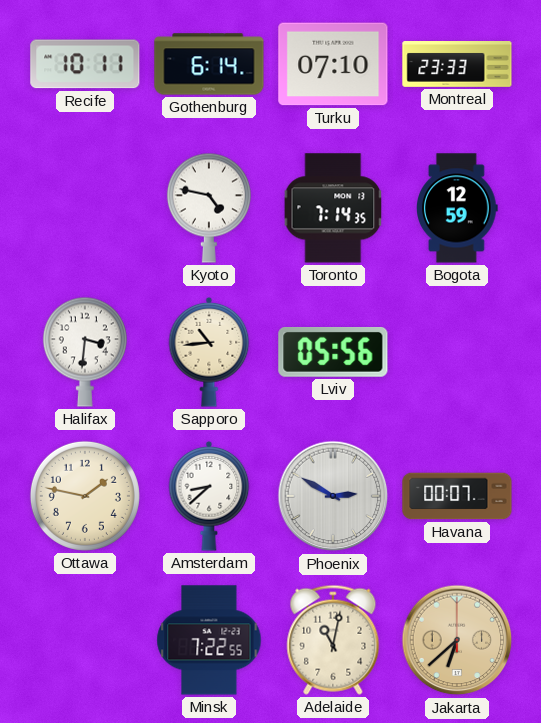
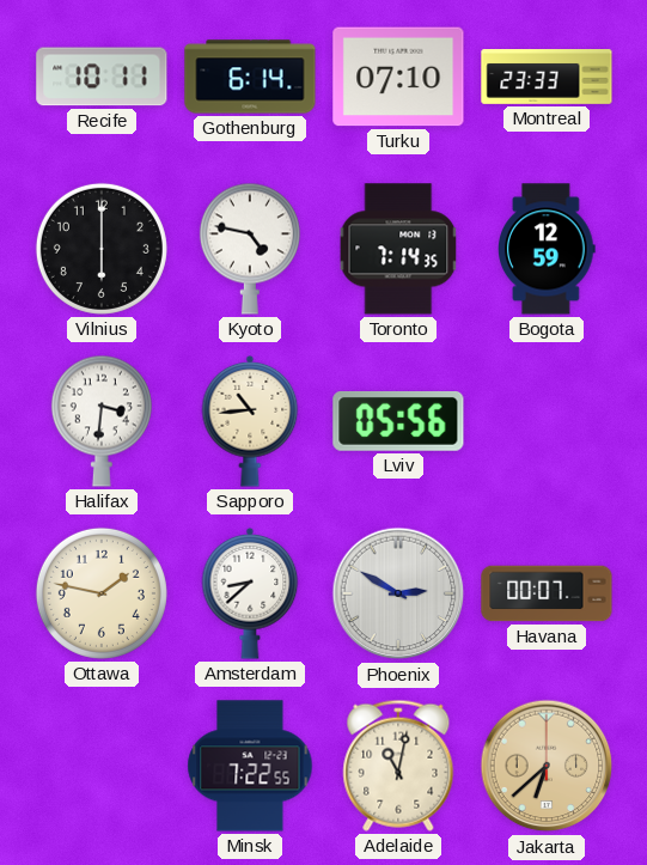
Vilnius: none -> 6:00
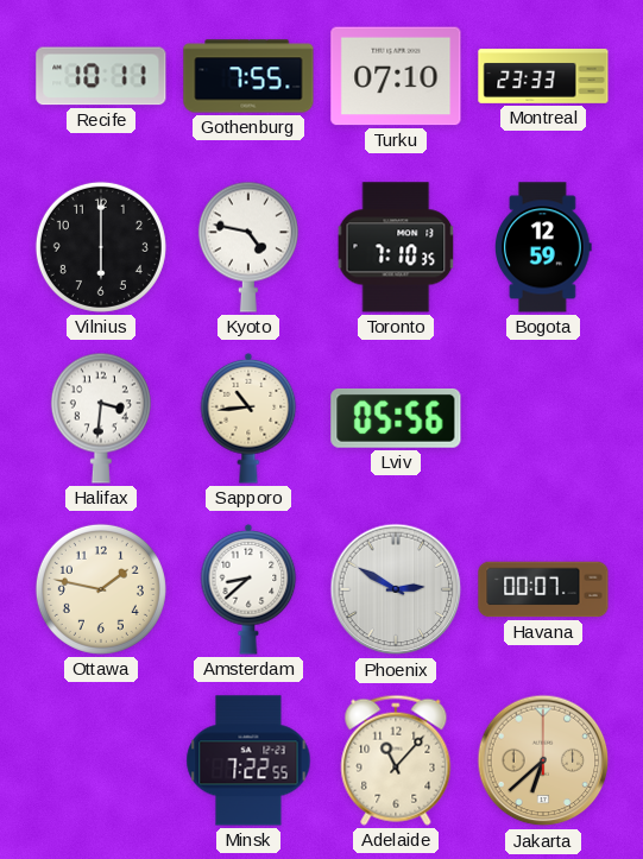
Gothenburg: 6:14 -> 7:55
Toronto: 7:14 -> 7:10
Adelaide: 11:02 -> 11:07
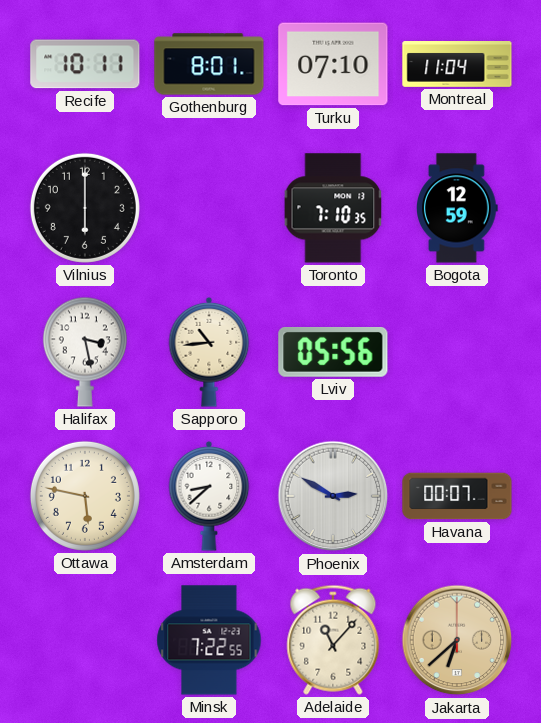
Gothenburg: 7:55 -> 8:01
Montreal: 23:33 -> 11:04
Kyoto: 4:47 -> none
Halifax: 3:31 -> 3:28
Ottawa: 1:47 -> 5:47
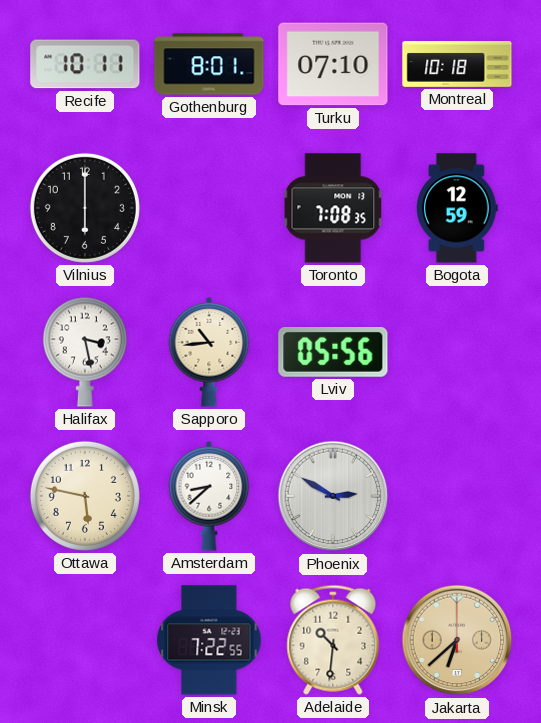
Montreal: 11:04 -> 10:18
Toronto: 7:10 -> 7:08
Havana: 00:07 -> none
Adelaide: 11:07 -> 10:31
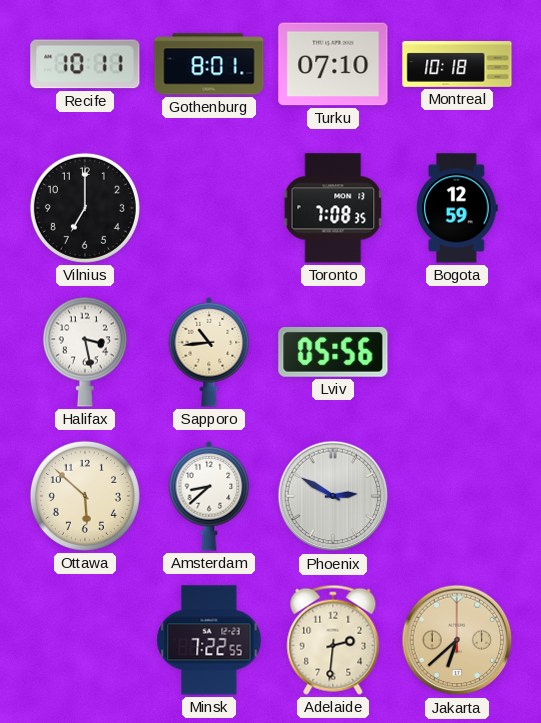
Vilnius: 6:00 -> 7:00
Ottawa: 5:47 -> 5:52
Adelaide: 10:31 -> 2:31
